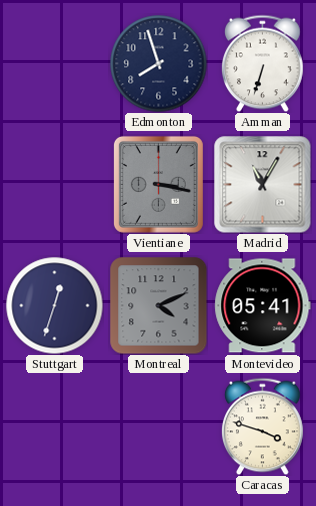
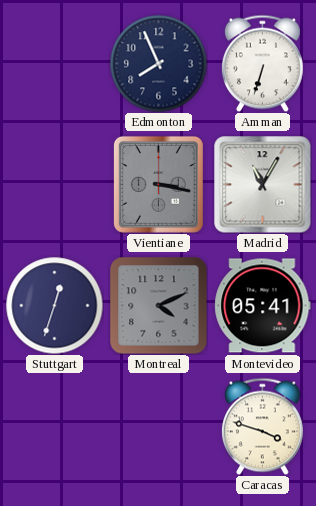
Edmonton: 7:57 -> 7:56
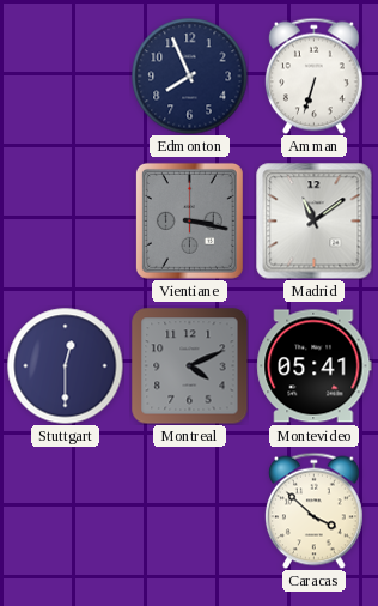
Madrid: 11:05 -> 11:09
Stuttgart: 12:33 -> 12:30
Caracas: 3:48 -> 3:52
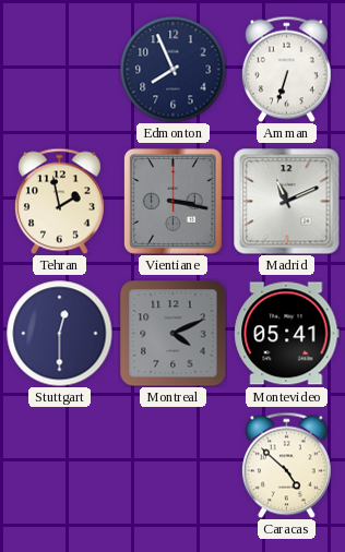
Tehran: none -> 1:58
Madrid: 11:09 -> 11:11
Caracas: 3:52 -> 4:52
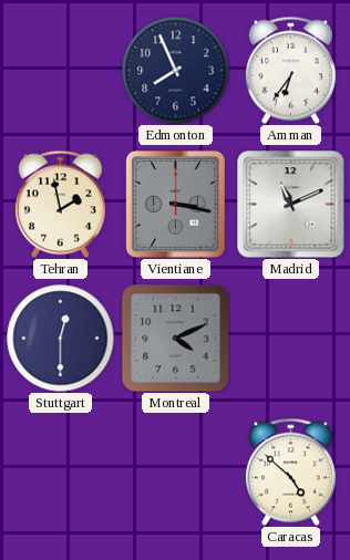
Amman: 6:33 -> 6:36
Montevideo: 05:41 -> none
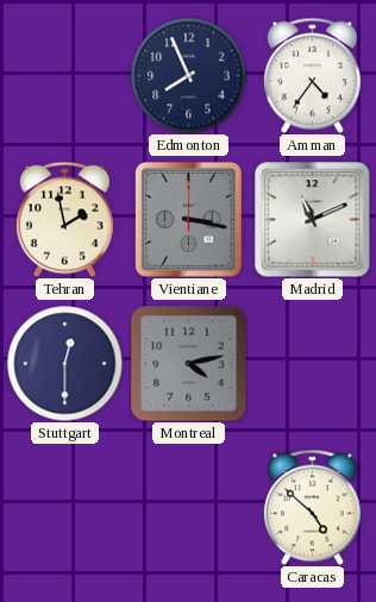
Amman: 6:36 -> 4:36
Montreal: 4:11 -> 4:13
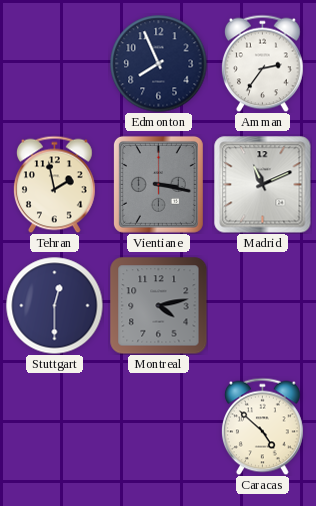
Amman: 4:36 -> 2:36
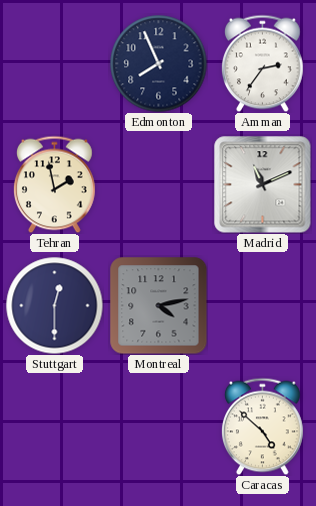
Vientiane: 3:17 -> none
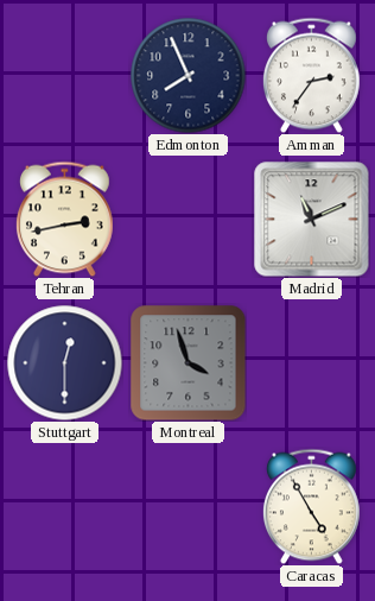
Tehran: 1:58 -> 2:43
Montreal: 4:13 -> 3:57
Caracas: 4:52 -> 4:55
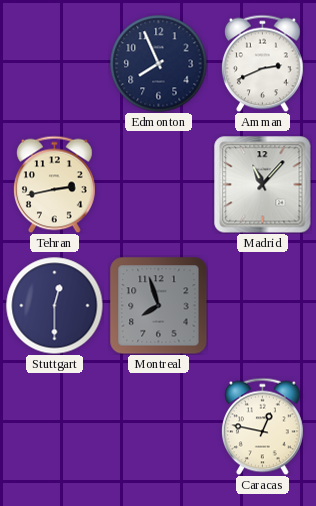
Amman: 2:36 -> 2:41
Madrid: 11:11 -> 11:07
Montreal: 3:57 -> 7:57
Caracas: 4:55 -> 12:47
